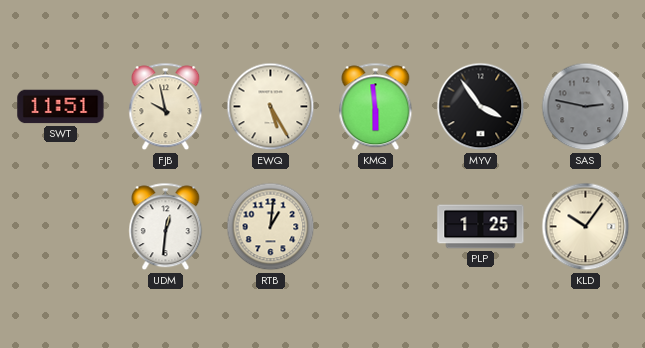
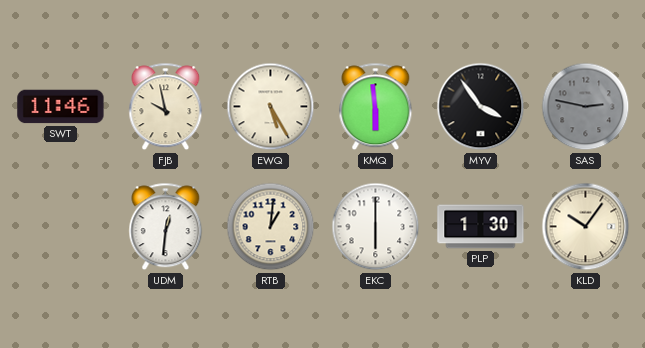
SWT: 11:51 -> 11:46
EKC: none -> 6:00
PLP: 1:25 -> 1:30
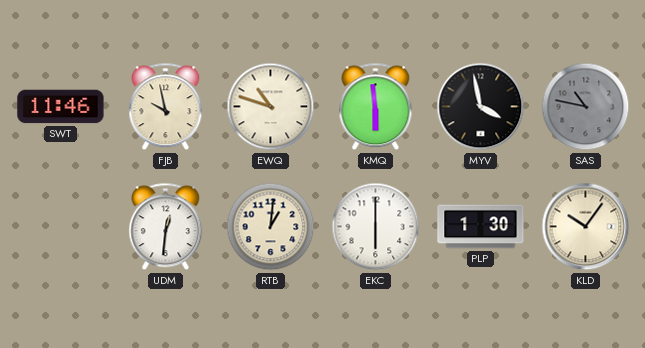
EWQ: 5:25 -> 10:48
MYV: 3:54 -> 3:58
SAS: 2:47 -> 10:47
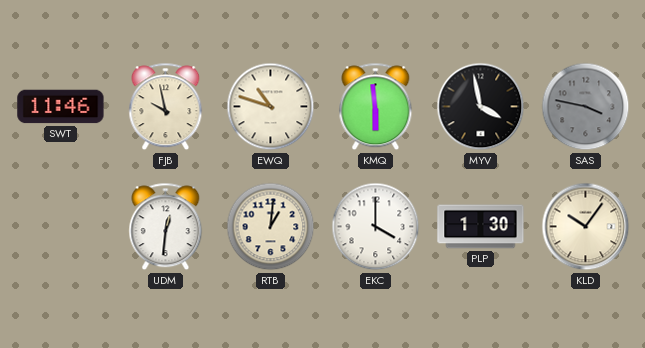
SAS: 10:47 -> 3:47
EKC: 6:00 -> 4:00
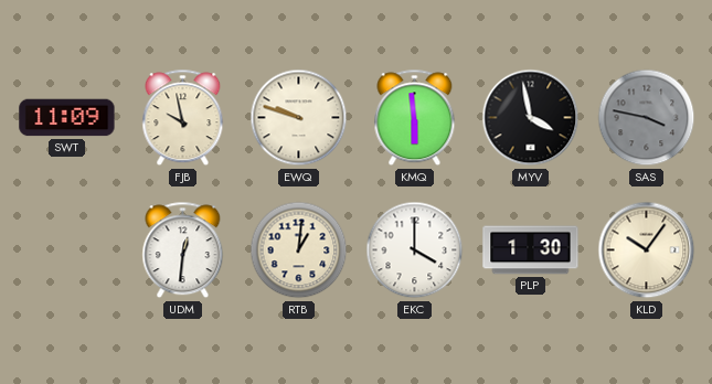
SWT: 11:46 -> 11:09
EWQ: 10:48 -> 9:48
